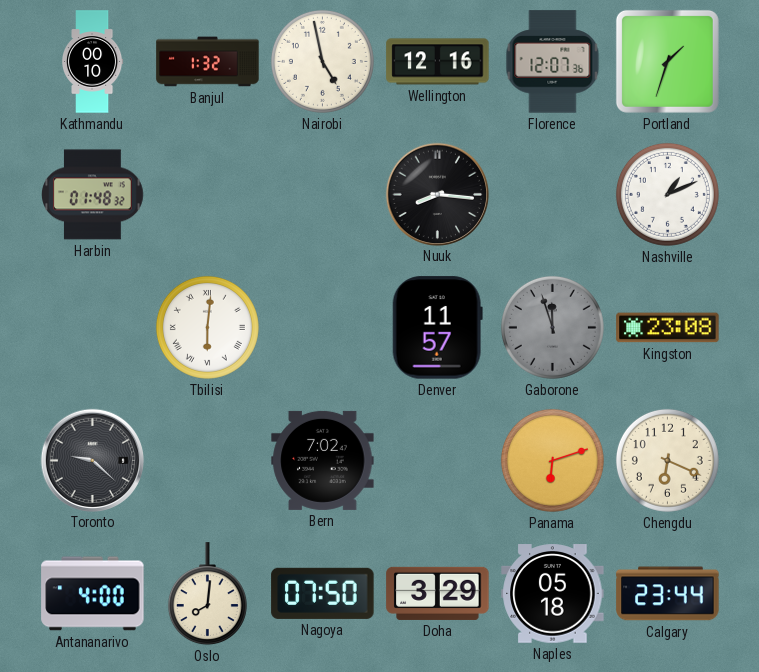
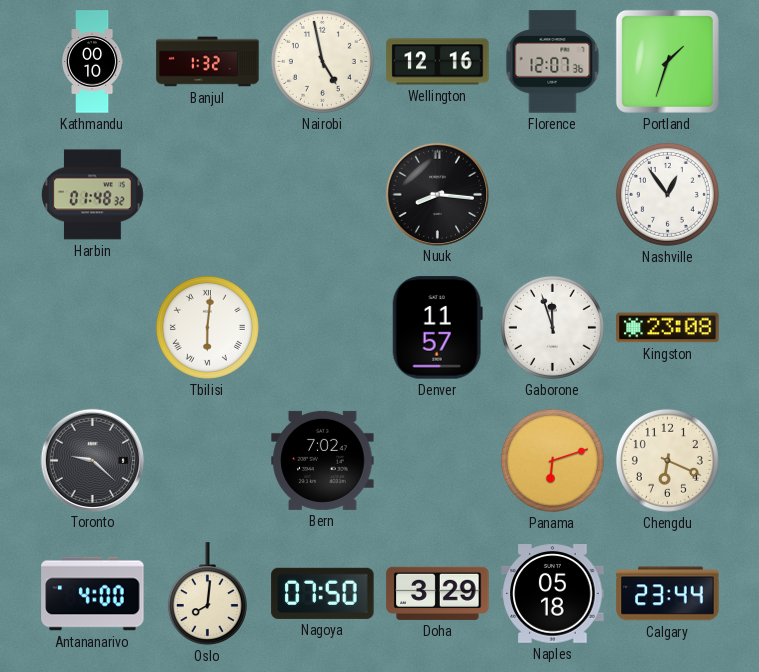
Nashville: 1:11 -> 12:54
Gaborone dial: grey -> white
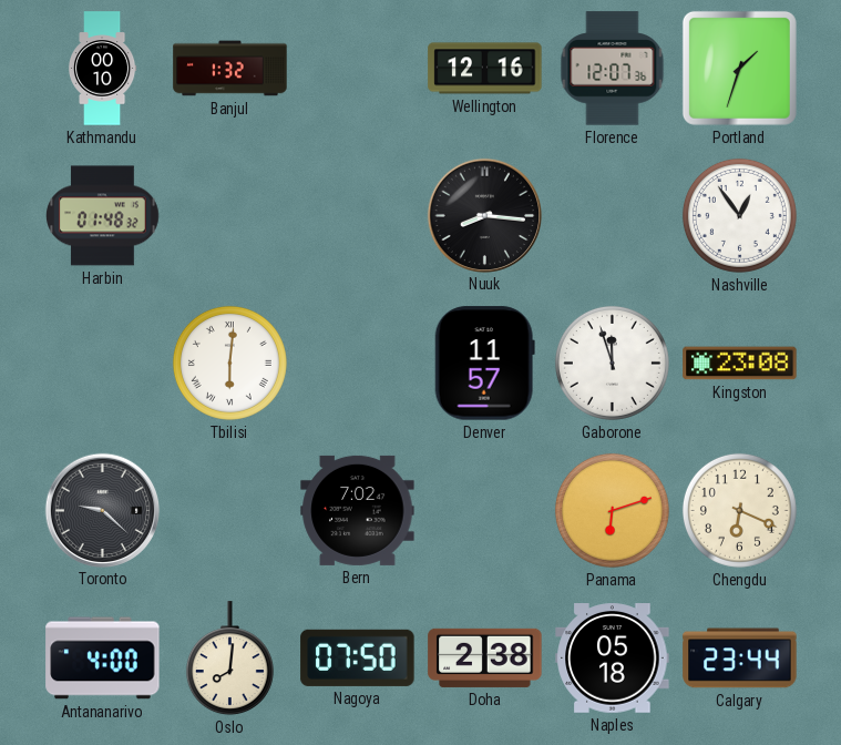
Nairobi: 4:58 -> none
Doha: 3:29 -> 2:38
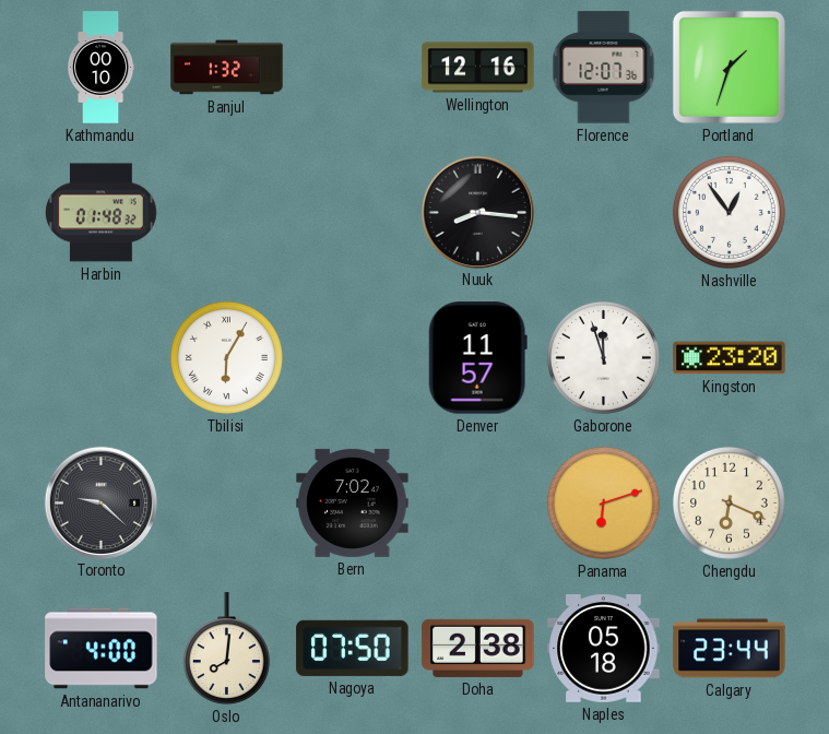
Tbilisi: 6:01 -> 6:05
Kingston: 23:08 -> 23:20
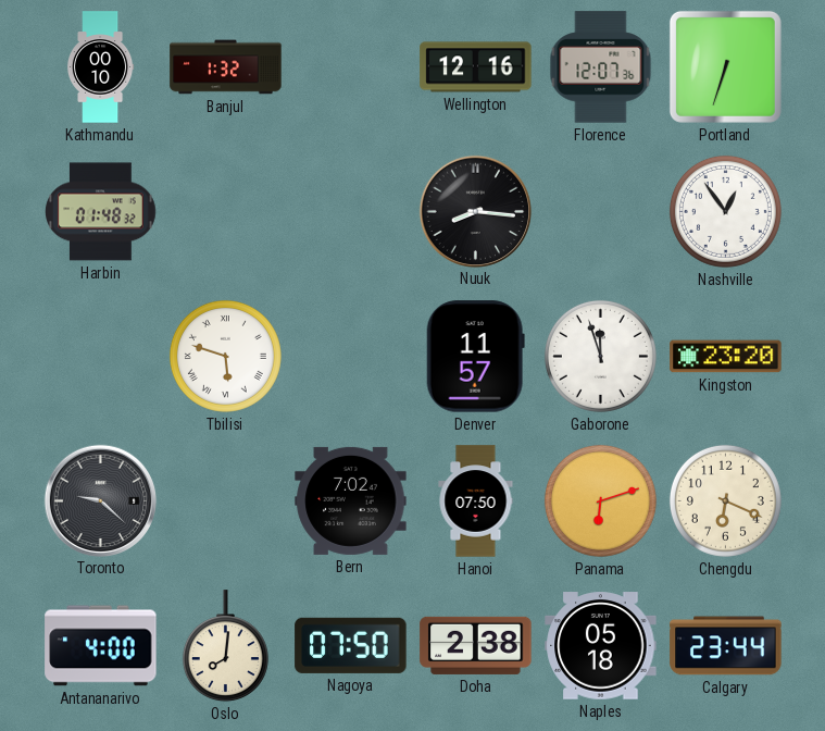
Portland: 1:33 -> 6:33
Tbilisi: 6:05 -> 5:48
Hanoi: none -> 07:50
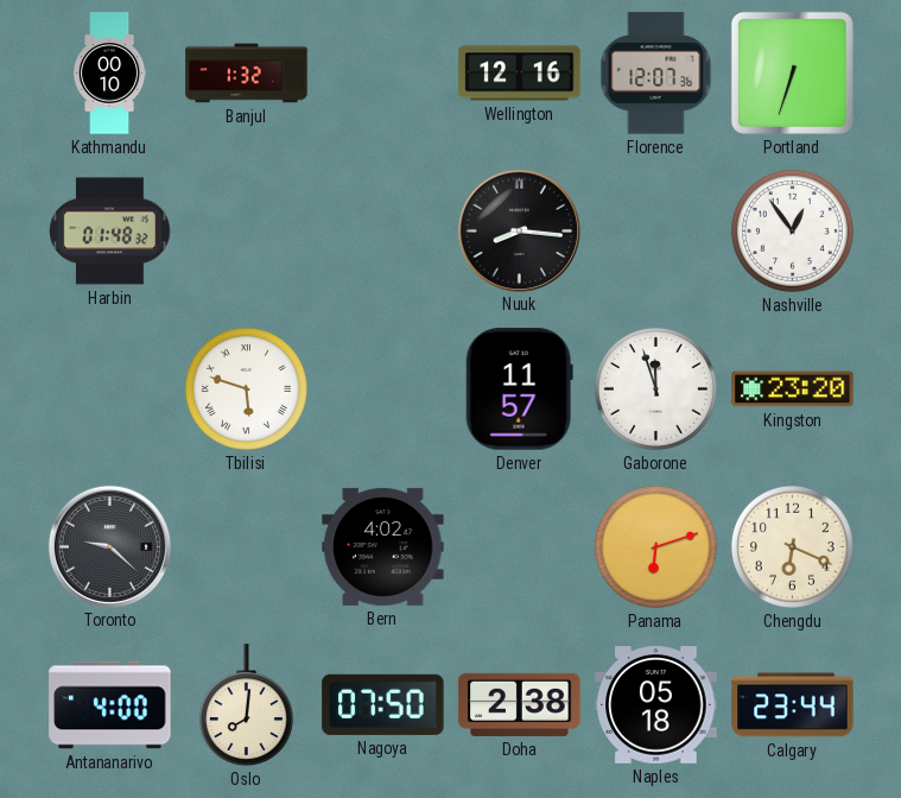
Bern: 7:02 -> 4:02
Hanoi: 07:50 -> none
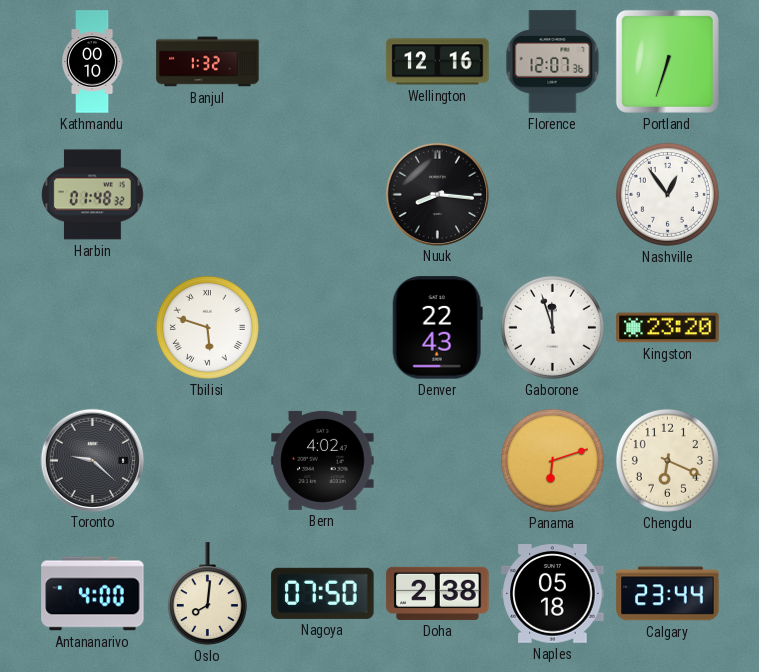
Denver: 11:57 -> 22:43
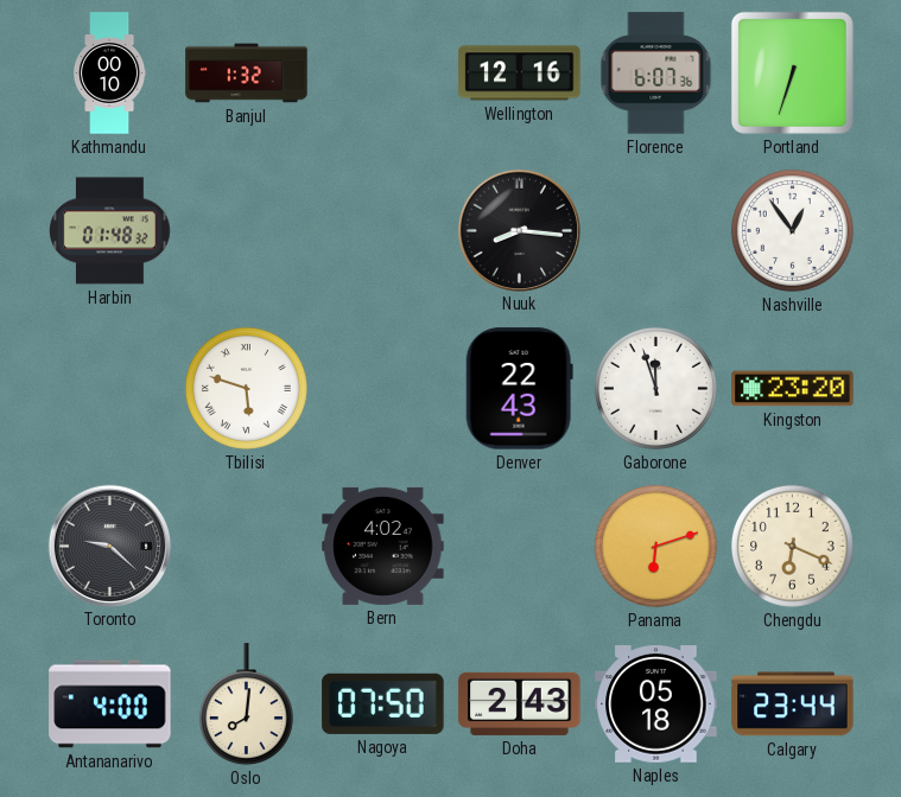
Florence: 12:07 -> 6:07
Doha: 2:38 -> 2:43
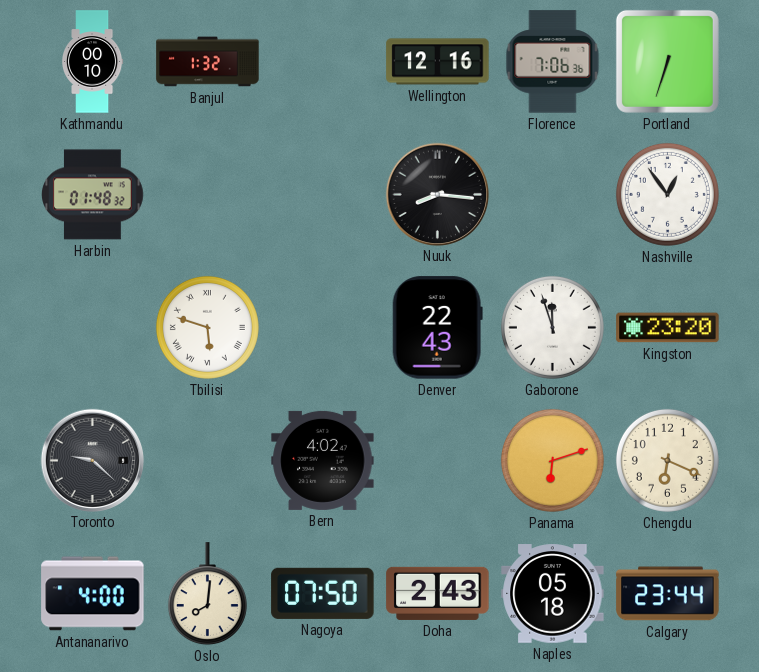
Florence: 6:07 -> 7:06
